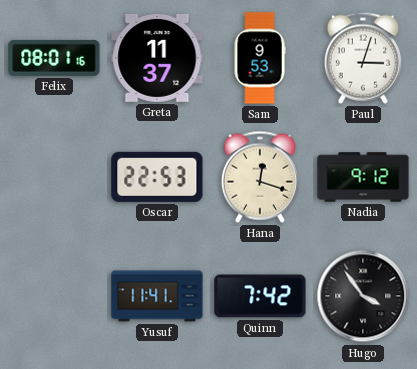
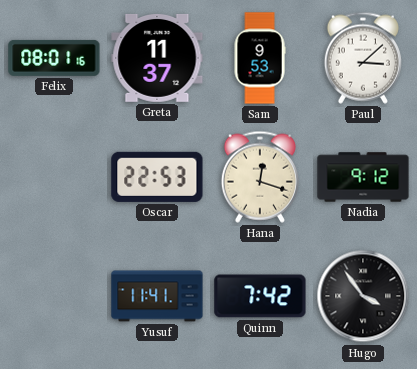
Paul: 3:03 -> 3:08
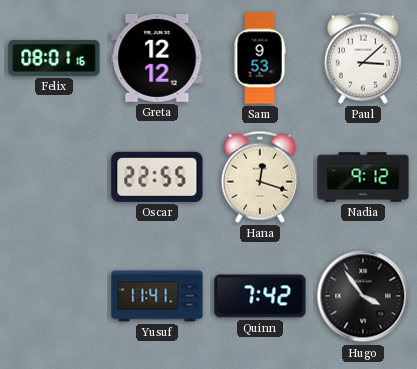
Greta: 11:37 -> 12:12
Oscar: 22:53 -> 22:55
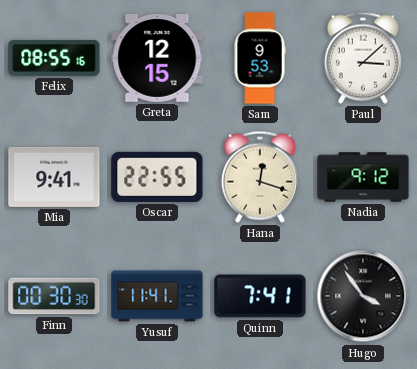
Felix: 08:01 -> 08:55
Greta: 12:12 -> 12:15
Mia: none -> 9:41
Finn: none -> 00:30
Quinn: 7:42 -> 7:41
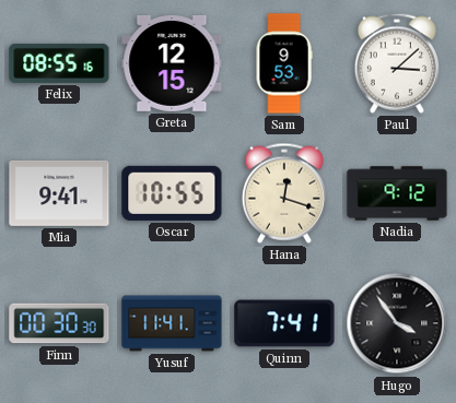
Oscar: 22:55 -> 10:55
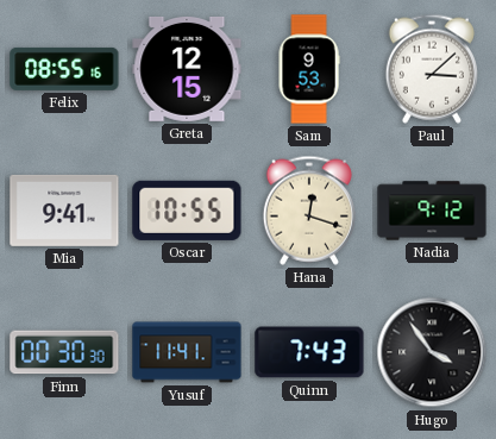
Quinn: 7:41 -> 7:43
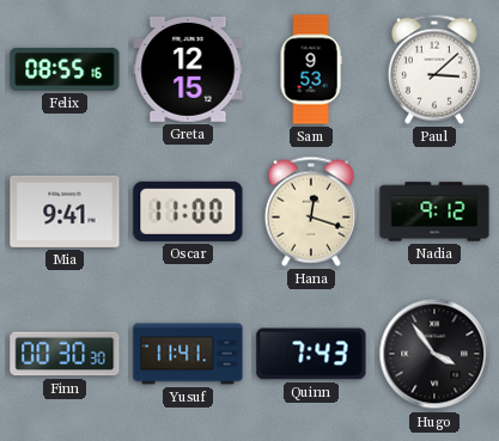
Oscar: 10:55 -> 11:00
